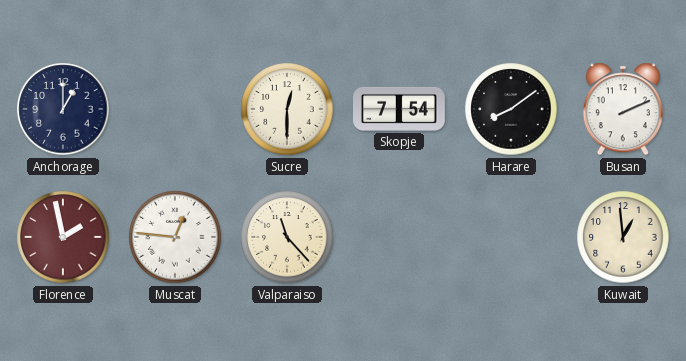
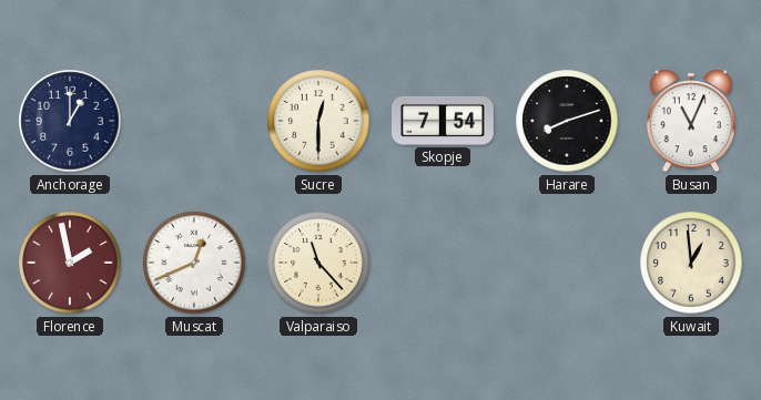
Harare: 8:09 -> 8:12
Busan: 2:11 -> 11:04
Muscat: 12:46 -> 12:41
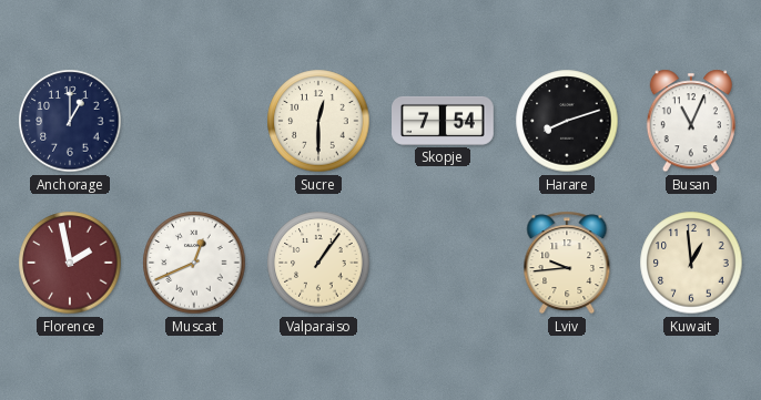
Valparaiso: 11:23 -> 1:06
Lviv: none -> 9:44
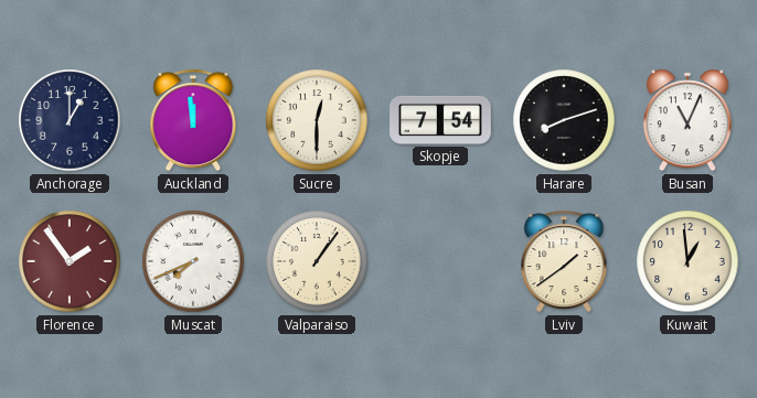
Auckland: none -> 11:59
Florence: 1:58 -> 1:54
Muscat: 12:41 -> 7:41
Lviv: 9:44 -> 1:39
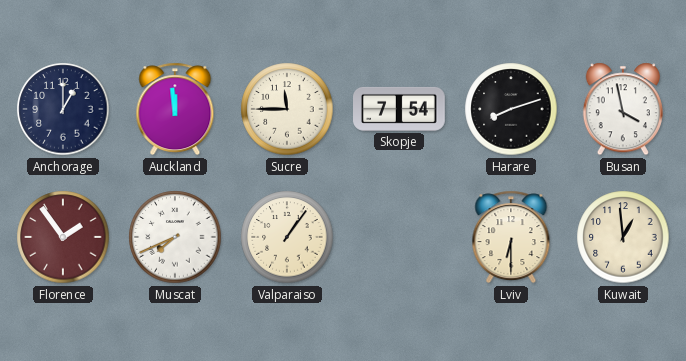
Sucre: 12:30 -> 11:45
Busan: 11:04 -> 3:58
Lviv: 1:39 -> 6:30
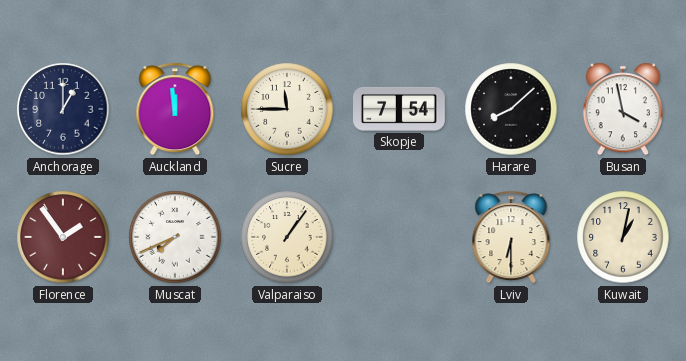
Harare: 8:12 -> 8:08
Kuwait: 12:59 -> 1:02
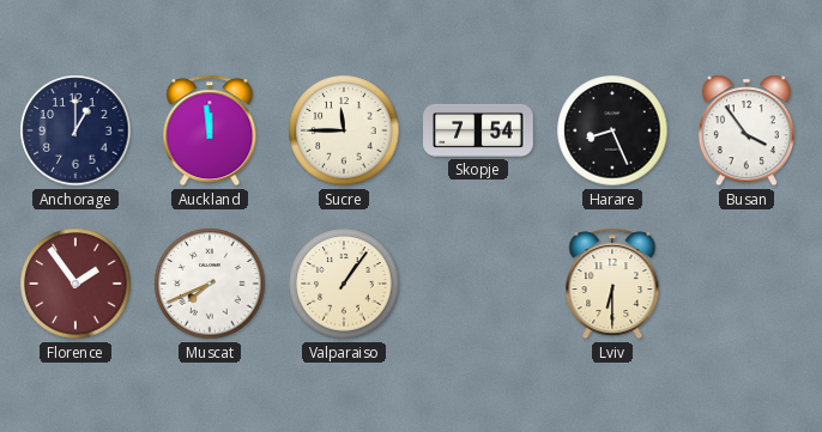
Harare: 8:08 -> 8:26
Busan: 3:58 -> 3:54
Kuwait: 1:02 -> none
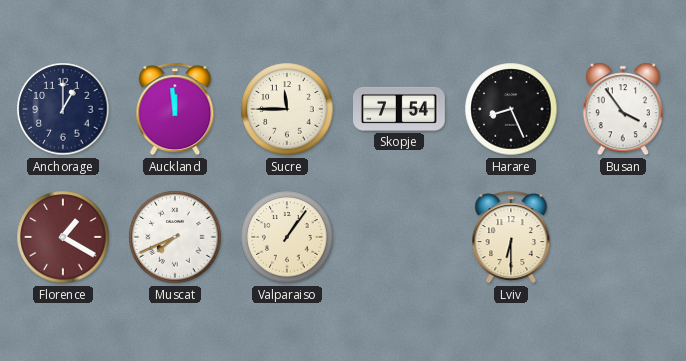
Florence: 1:54 -> 1:20
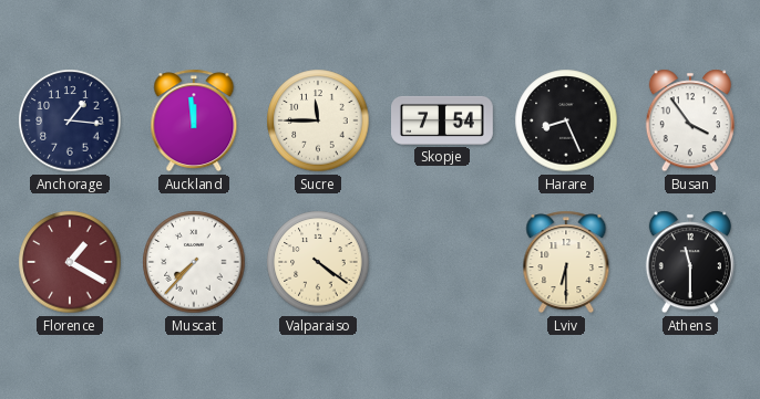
Anchorage: 1:00 -> 1:16
Muscat: 7:41 -> 7:37
Valparaiso: 1:06 -> 4:21
Athens: none -> 11:30
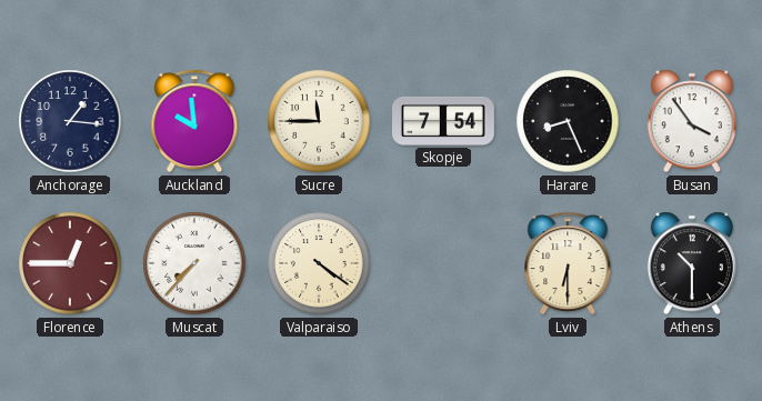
Auckland: 11:59 -> 9:59
Florence: 1:20 -> 12:45
Athens: 11:30 -> 10:30
